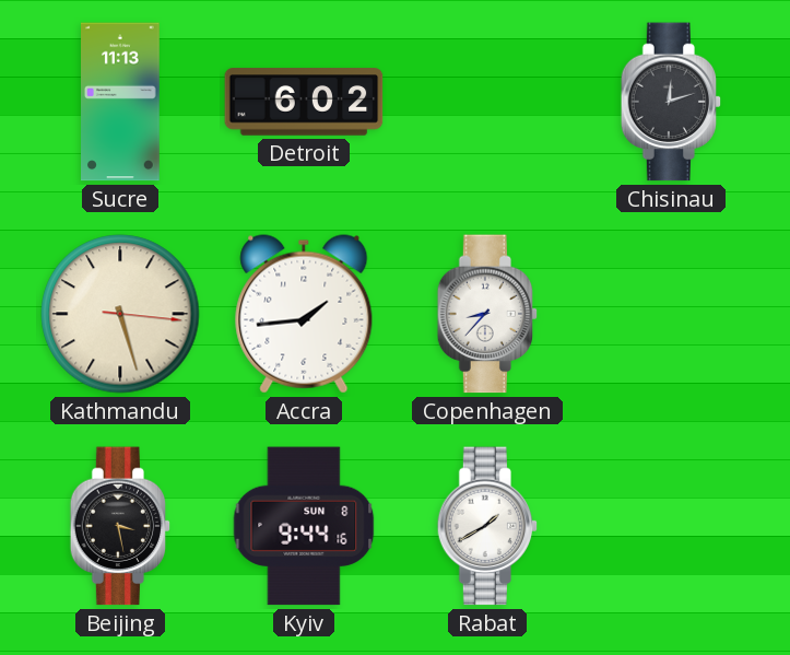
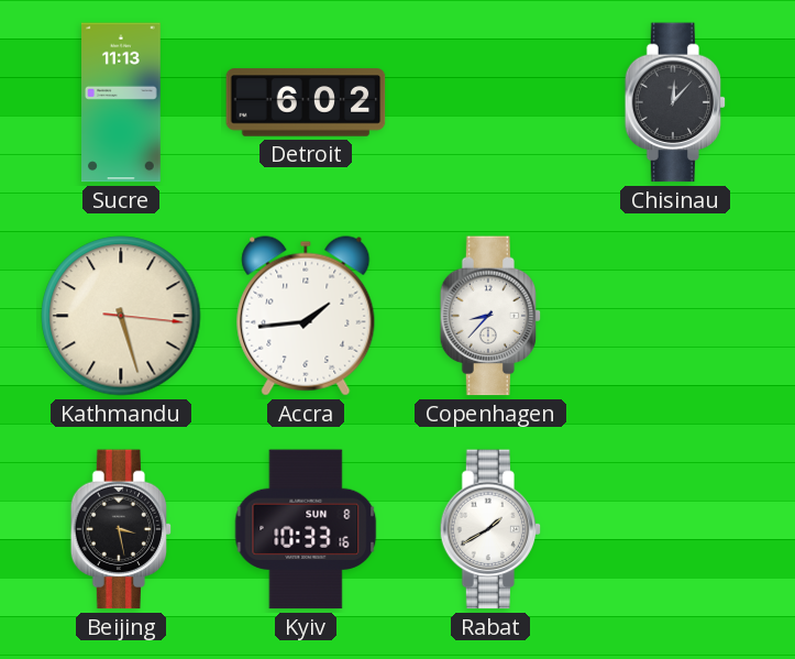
Chisinau: 12:12 -> 12:07
Kyiv: 9:44 -> 10:33
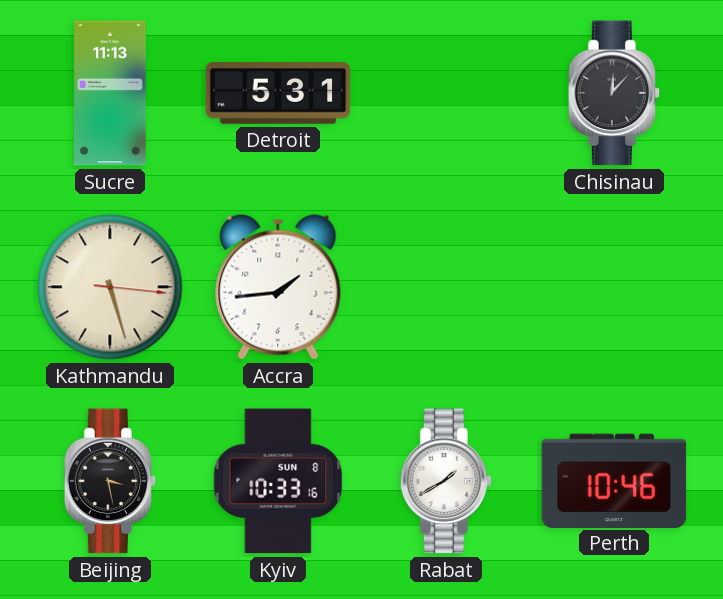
Detroit: 6:02 -> 5:31
Copenhagen: 8:37 -> none
Perth: none -> 10:46
